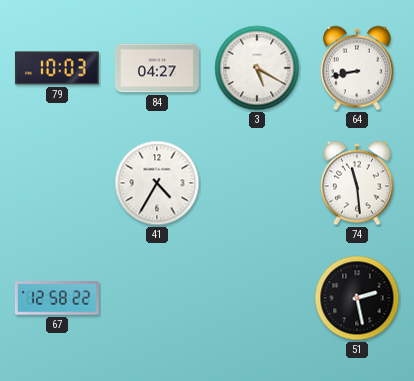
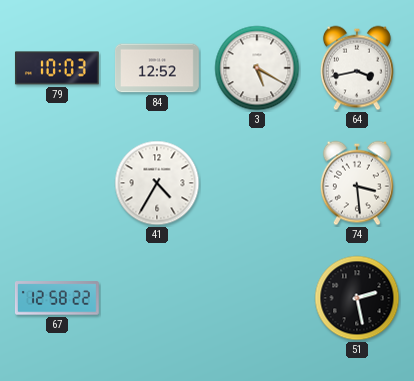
84: 04:27 -> 12:52
64: 8:43 -> 3:43
74: 11:29 -> 3:29
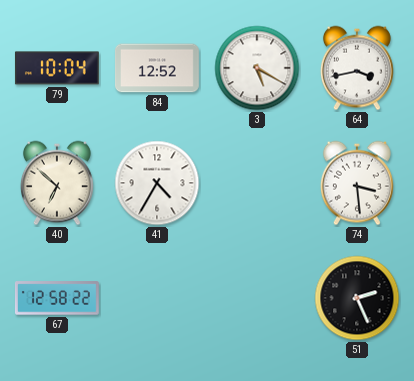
79: 10:03 -> 10:04
40: none -> 6:52
51: 2:28 -> 2:26
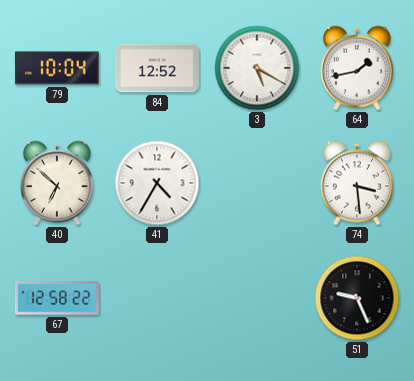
64: 3:43 -> 1:43
51: 2:26 -> 9:26
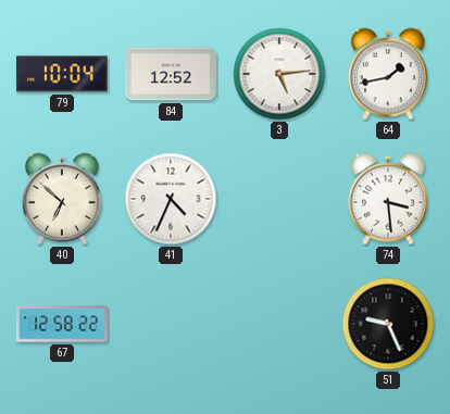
3: 5:20 -> 5:14
41: 4:35 -> 4:34
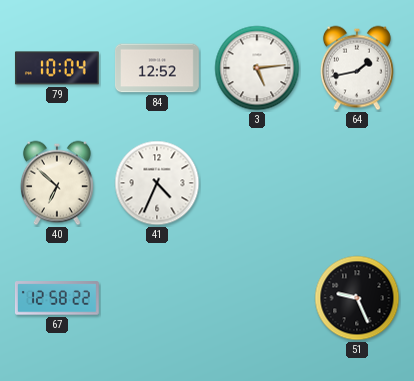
74: 3:29 -> none
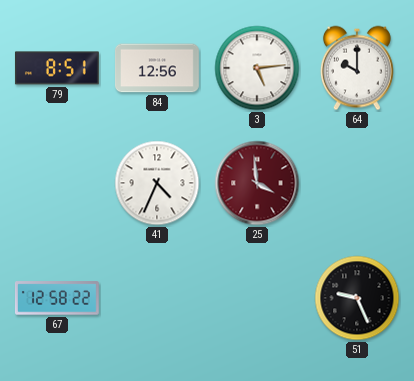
79: 10:04 -> 8:51
84: 12:52 -> 12:56
64: 1:43 -> 10:00
40: 6:52 -> none
25: none -> 3:59
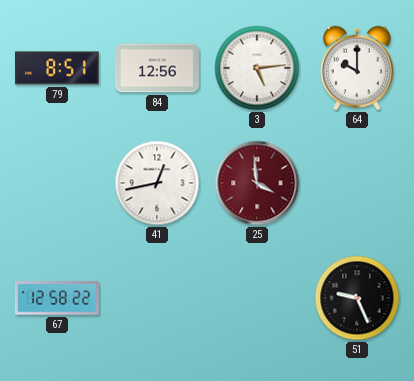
41: 4:34 -> 12:43
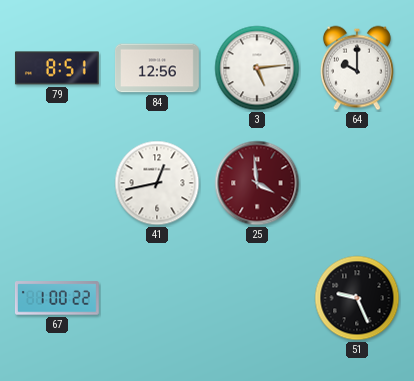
67: 12:58 -> 1:00
